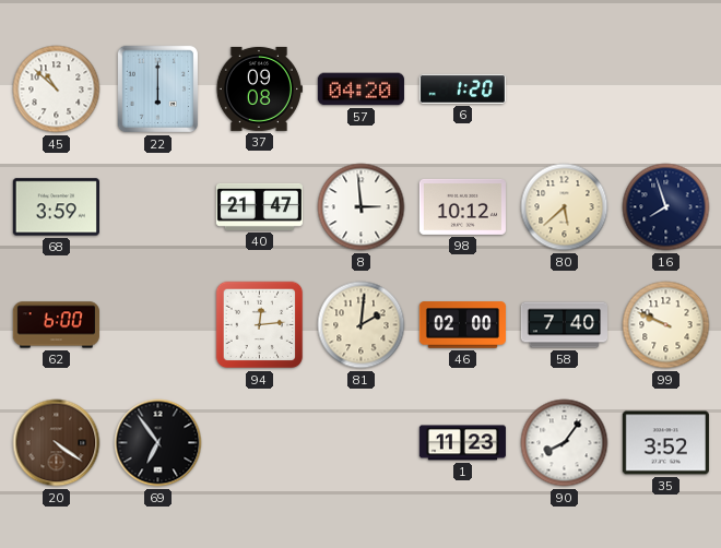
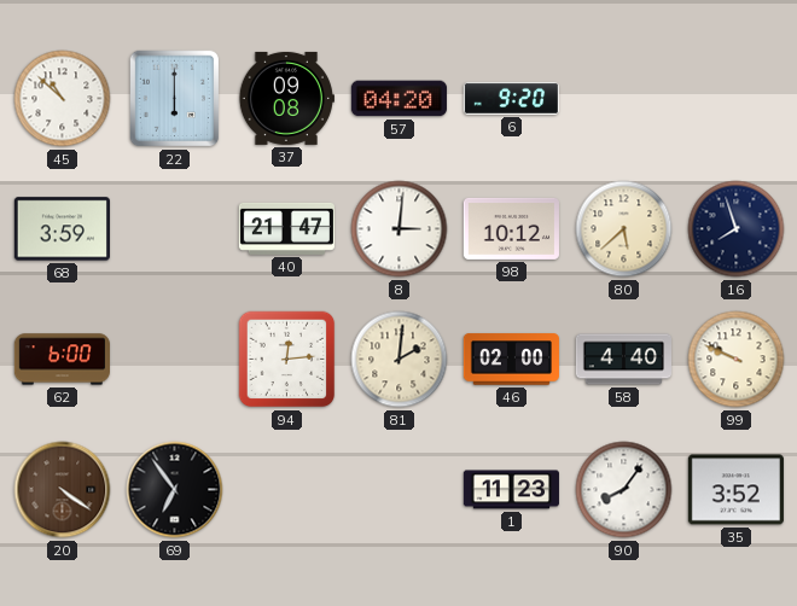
6: 1:20 -> 9:20
8: 2:59 -> 3:01
58: 7:40 -> 4:40
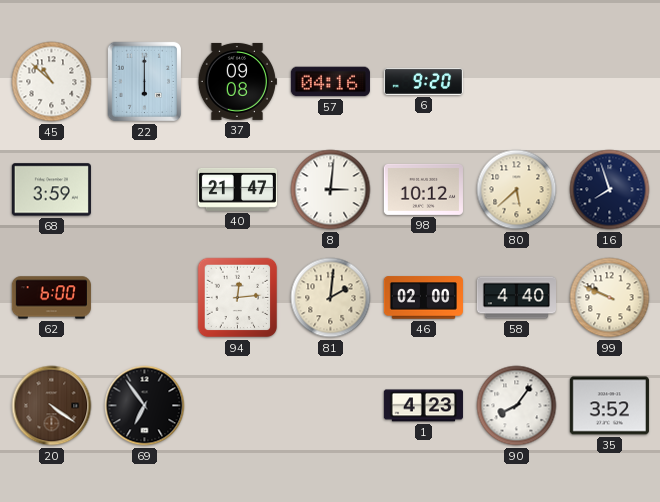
57: 04:20 -> 04:16
1: 11:23 -> 4:23
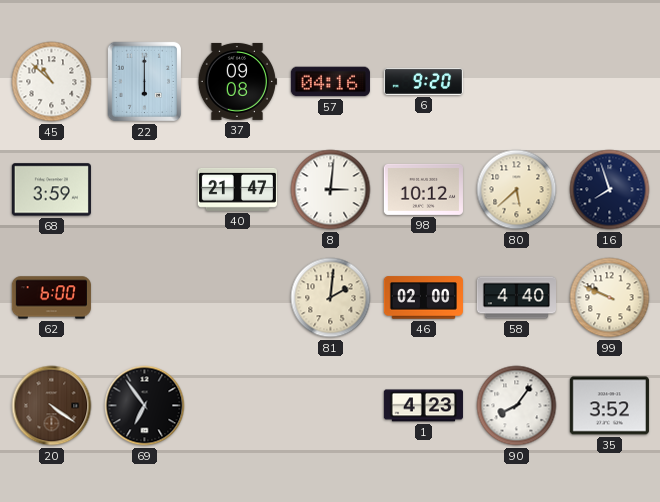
94: 12:14 -> none
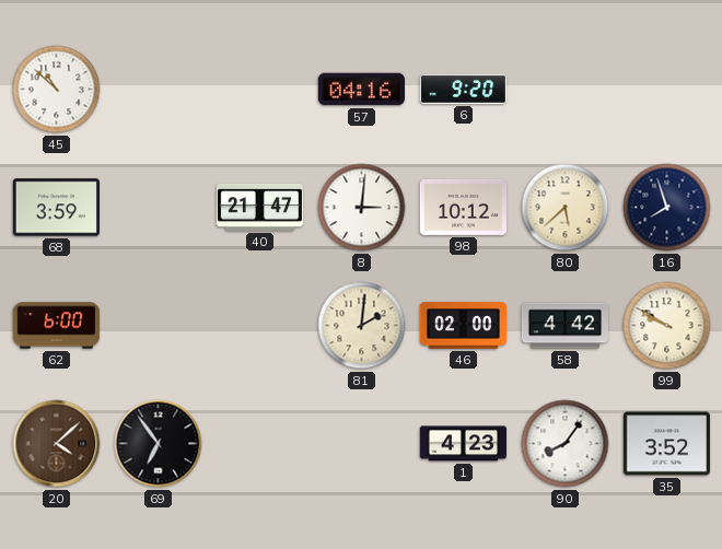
22: 6:00 -> none
37: 09:08 -> none
58: 4:40 -> 4:42
99: 9:49 -> 9:50
20: 4:21 -> 4:08
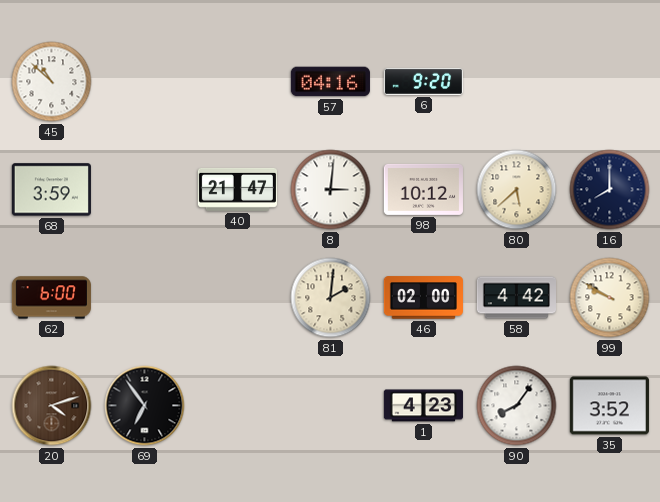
16: 7:57 -> 8:00
20: 4:08 -> 4:12
